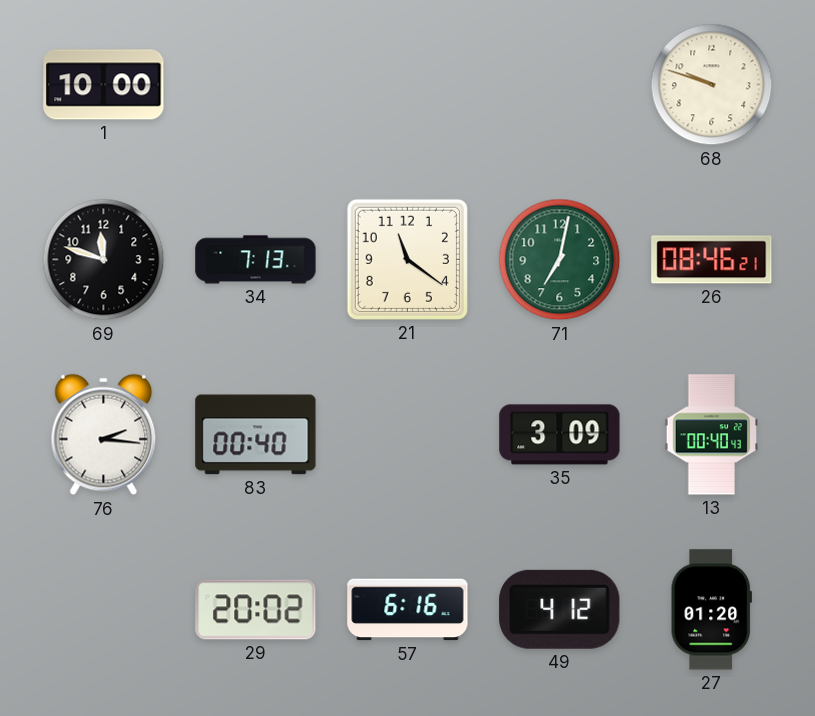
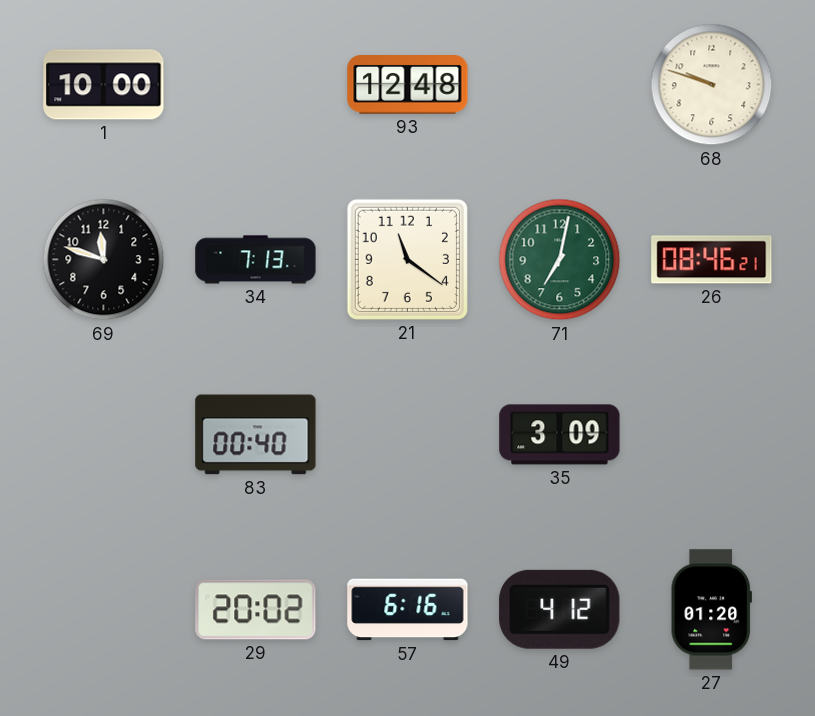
93: none -> 12:48
76: 2:16 -> none
13: 00:40 -> none
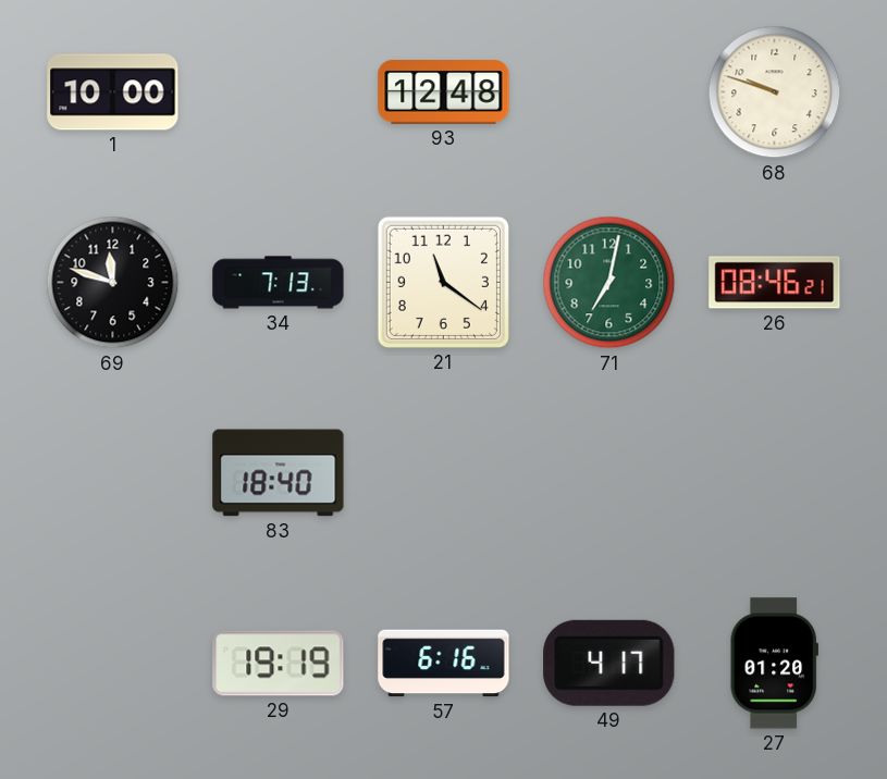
83: 00:40 -> 18:40
35: 3:09 -> none
29: 20:02 -> 19:19
49: 4:12 -> 4:17
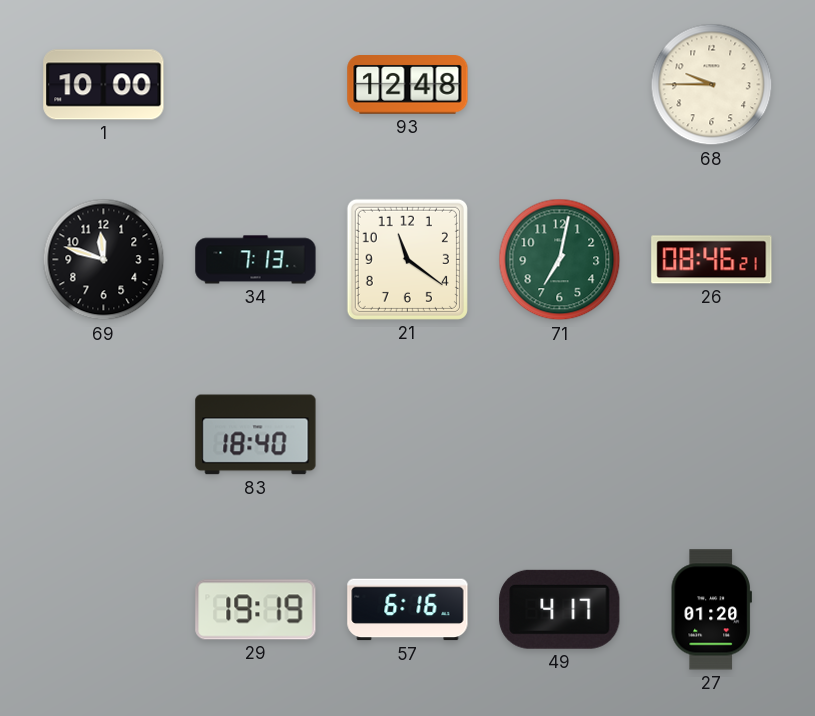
68: 9:48 -> 9:45
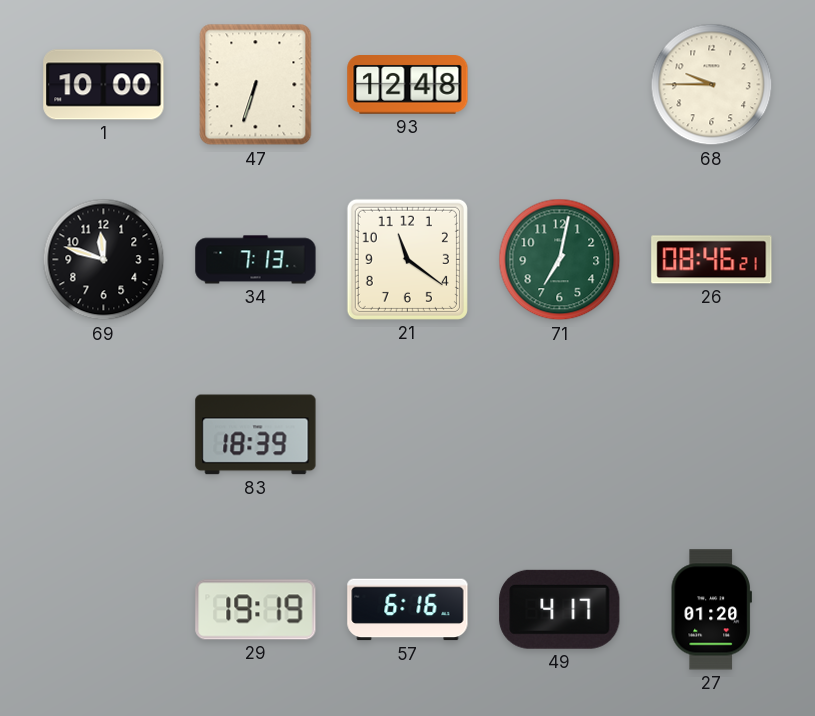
47: none -> 6:33
83: 18:40 -> 18:39
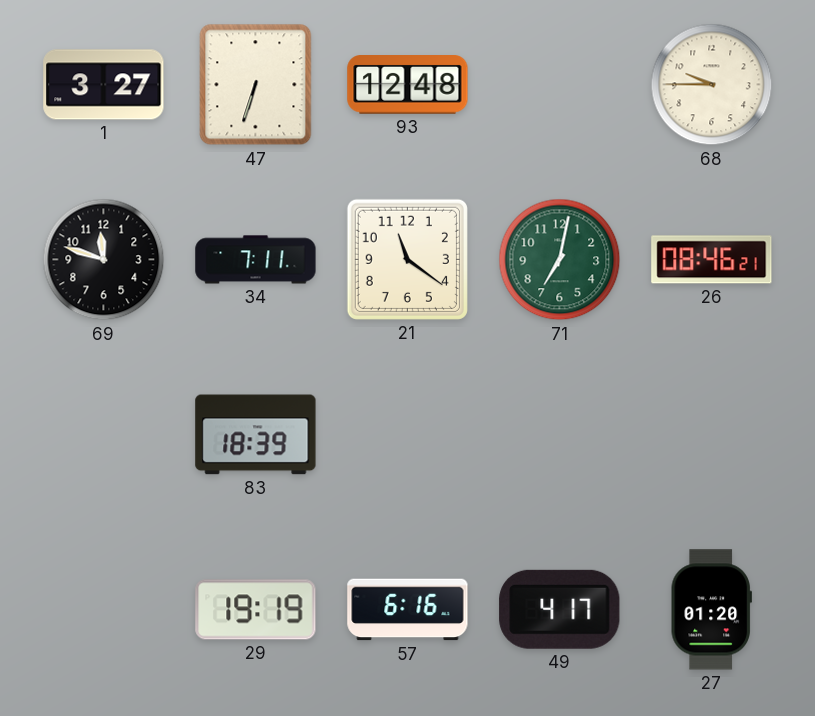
1: 10:00 -> 3:27
34: 7:13 -> 7:11
